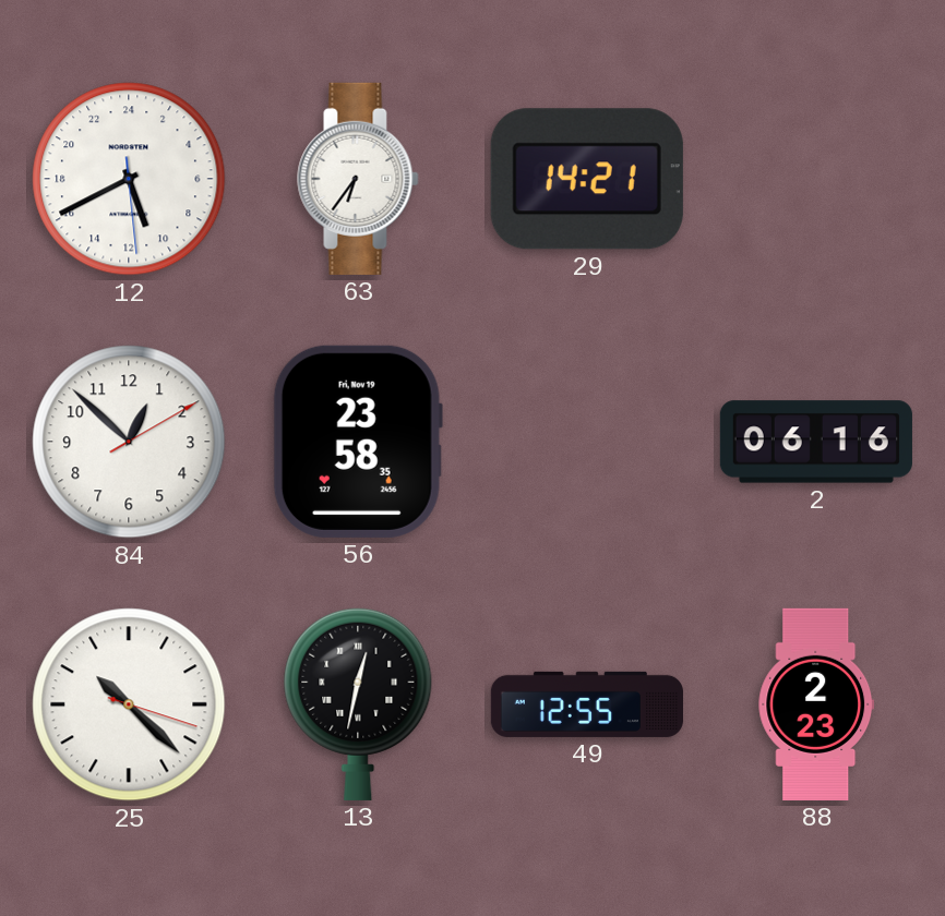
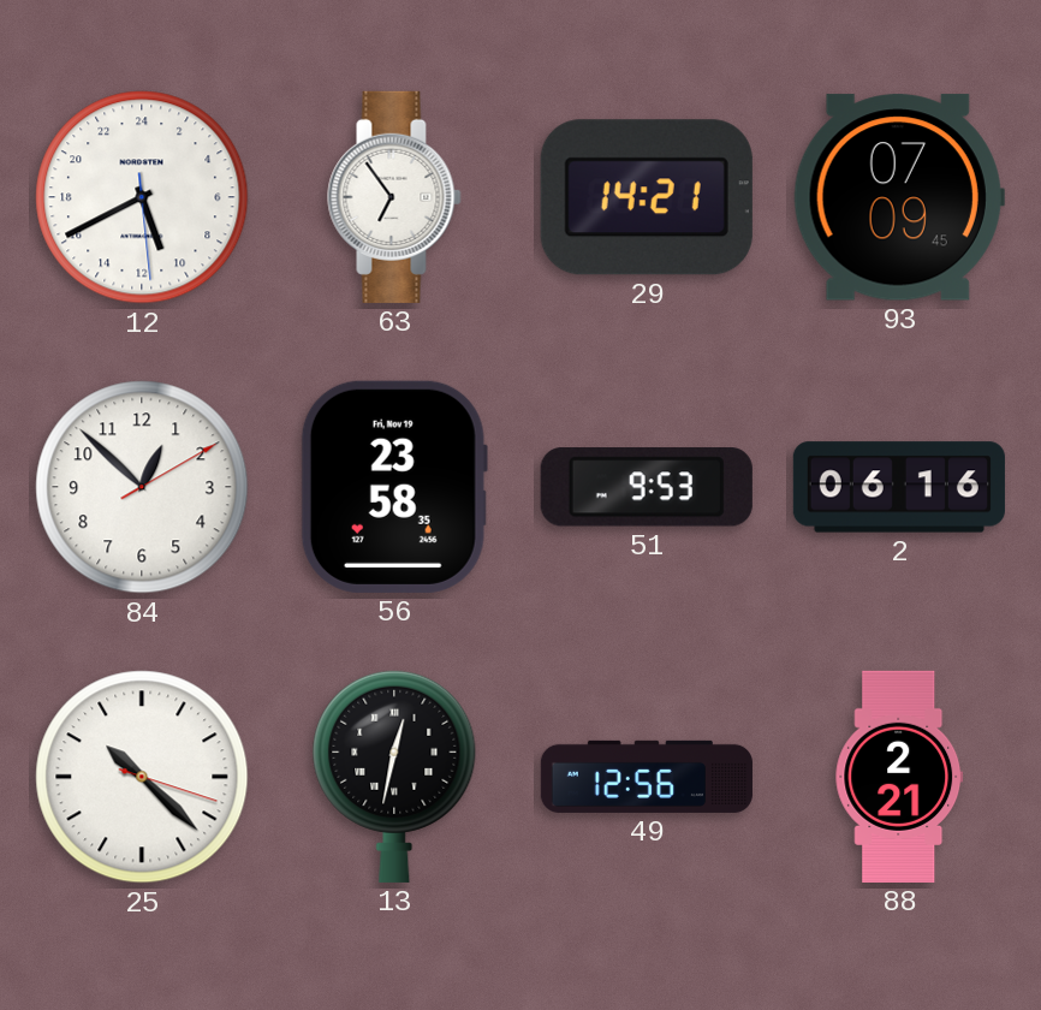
63: 6:36 -> 6:54
93: none -> 07:09
51: none -> 9:53
49: 12:55 -> 12:56
88: 2:23 -> 2:21
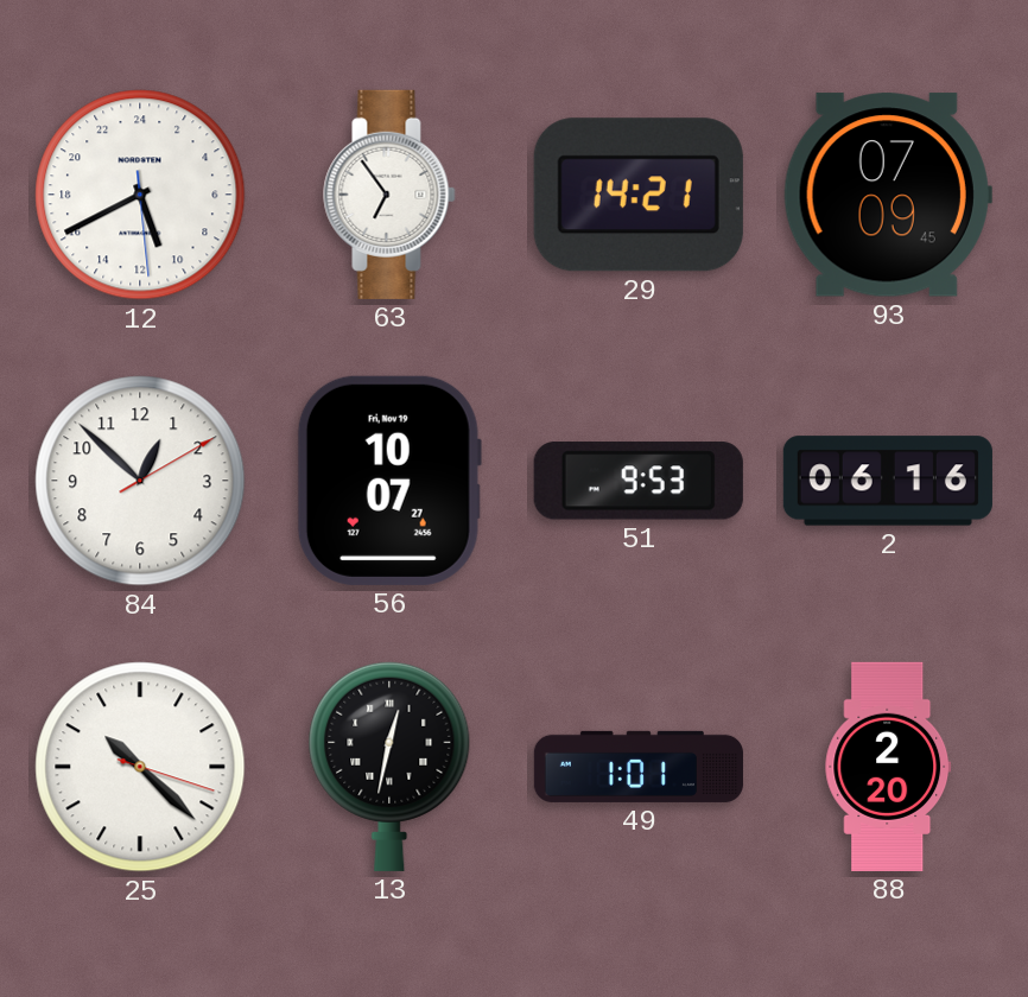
56: 23:58 -> 10:07
49: 12:56 -> 1:01
88: 2:21 -> 2:20
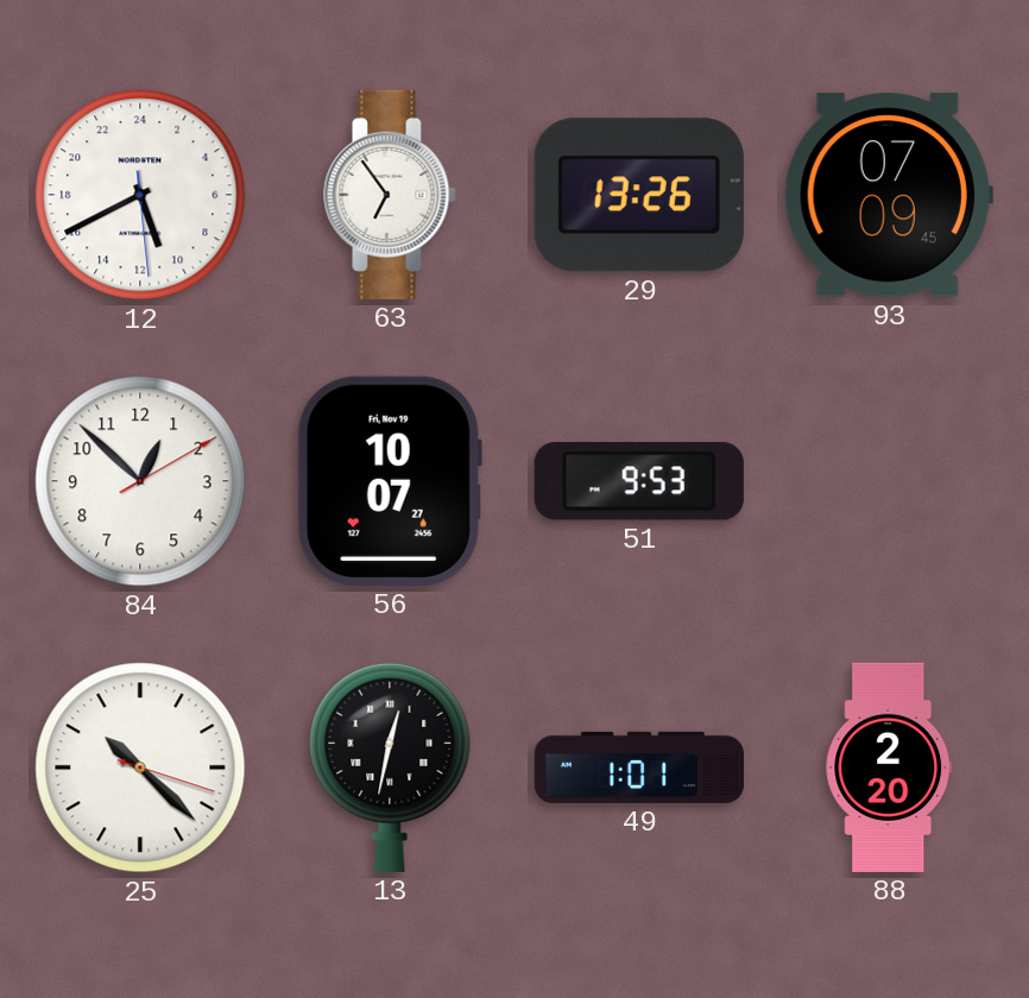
29: 14:21 -> 13:26
2: 06:16 -> none
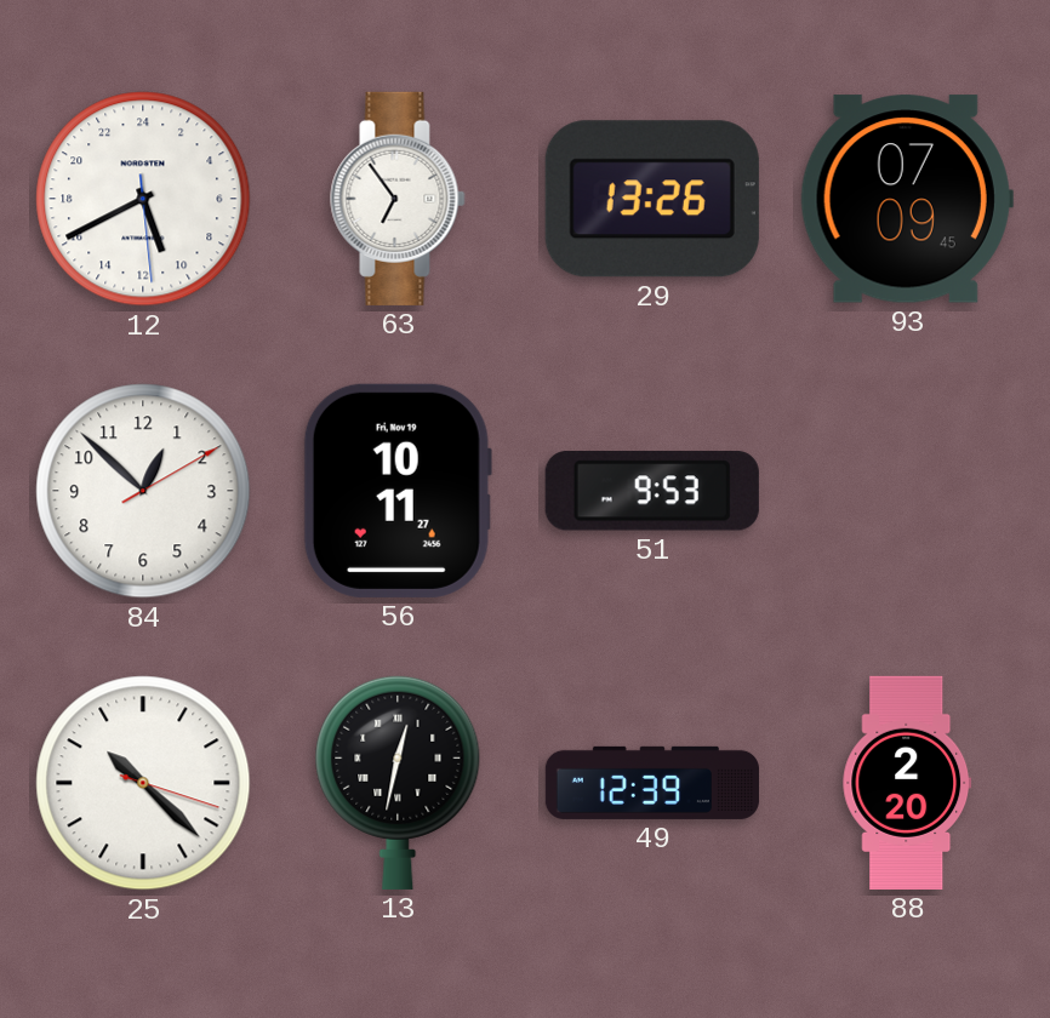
56: 10:07 -> 10:11
49: 1:01 -> 12:39
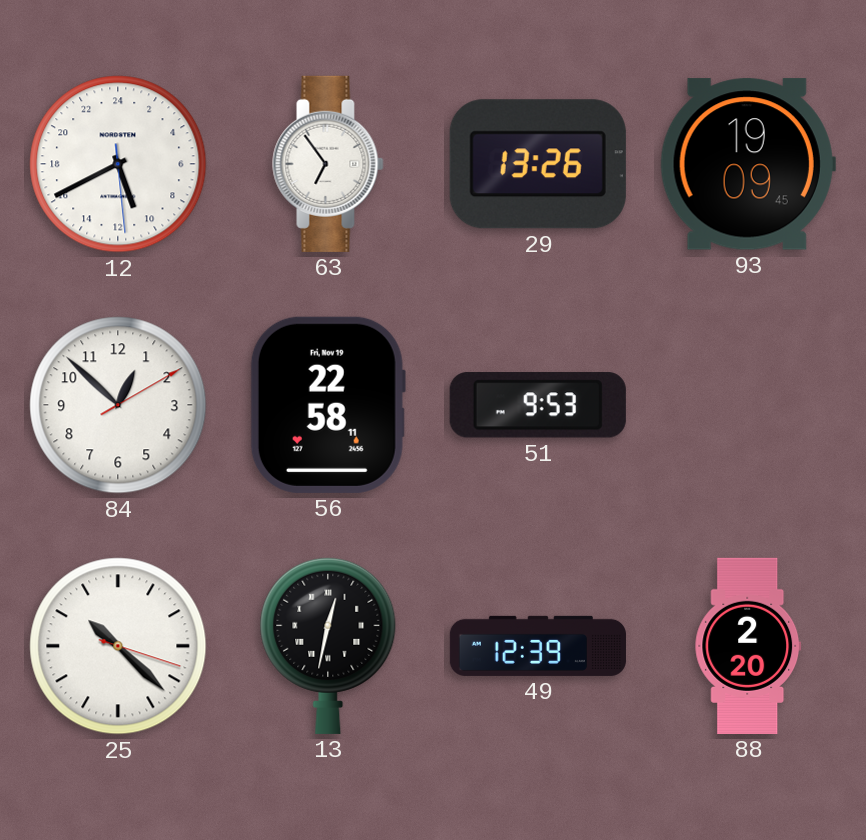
93: 07:09 -> 19:09
56: 10:11 -> 22:58
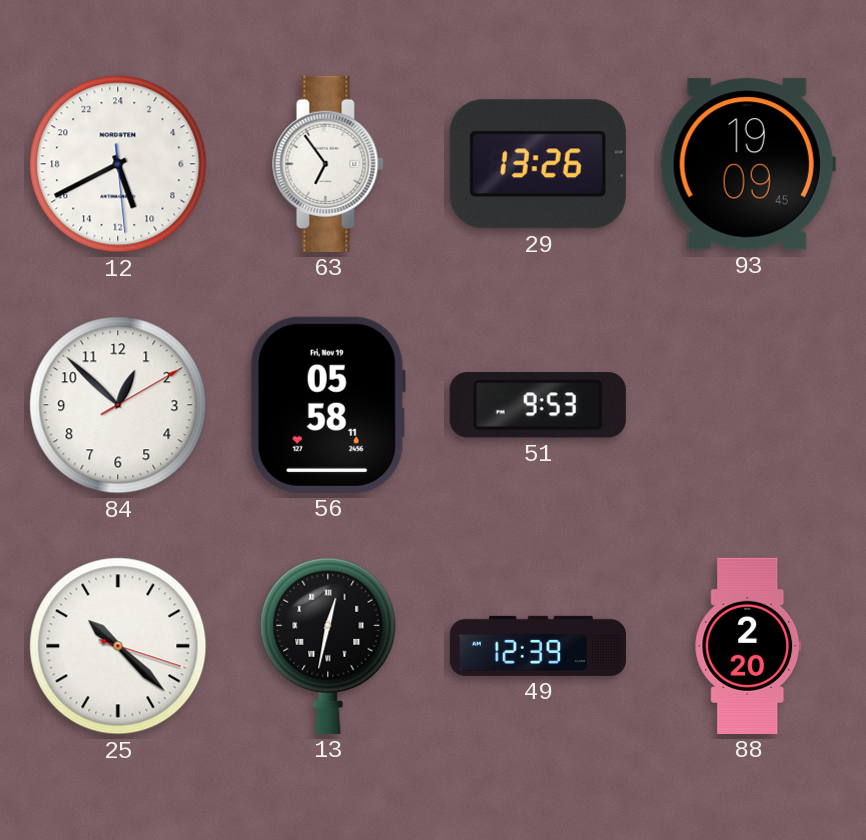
56: 22:58 -> 05:58
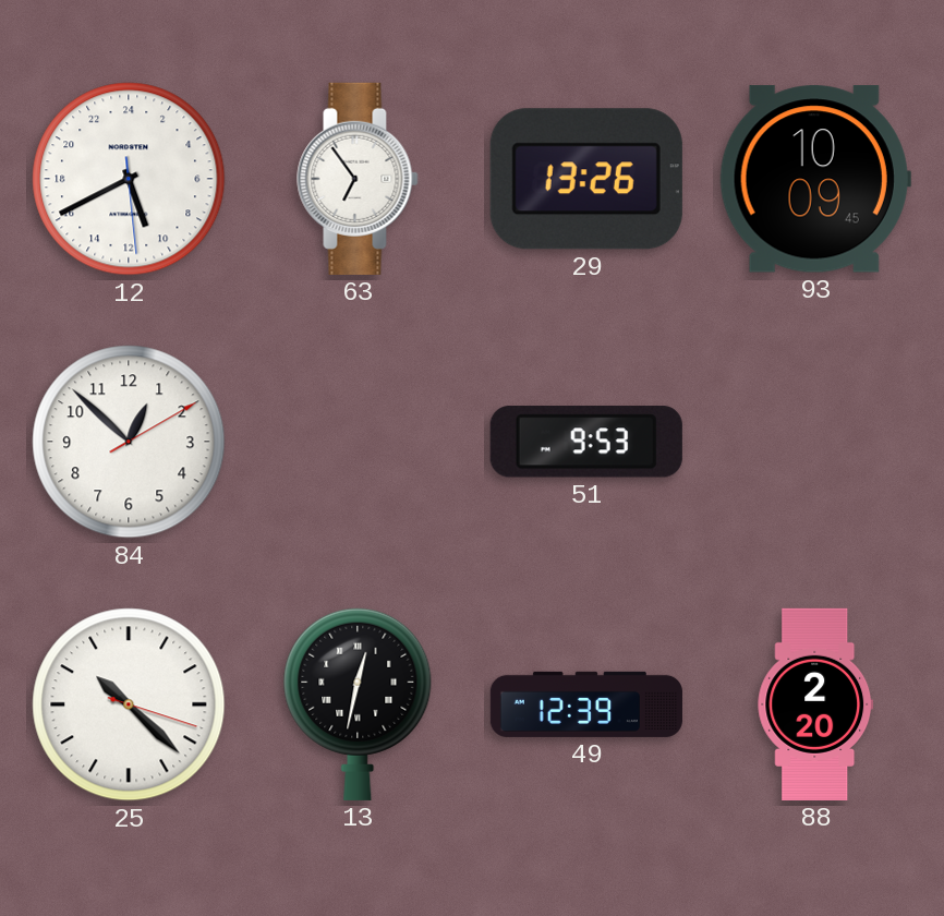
93: 19:09 -> 10:09
56: 05:58 -> none
